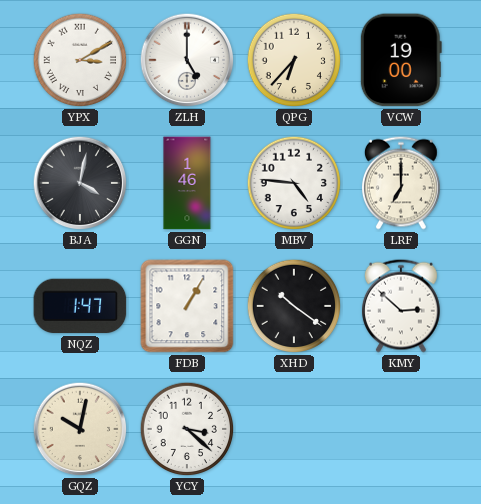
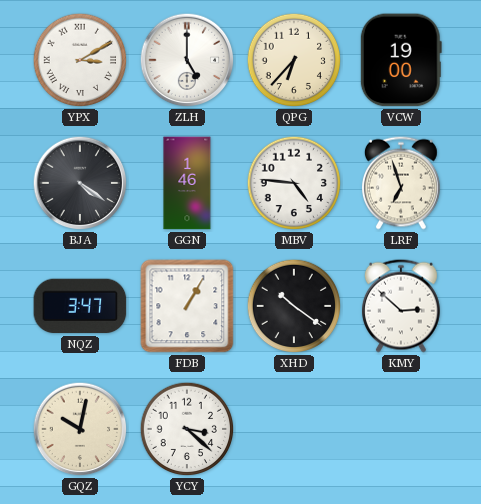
BJA: 4:02 -> 4:21
LRF: 7:00 -> 6:57
NQZ: 1:47 -> 3:47
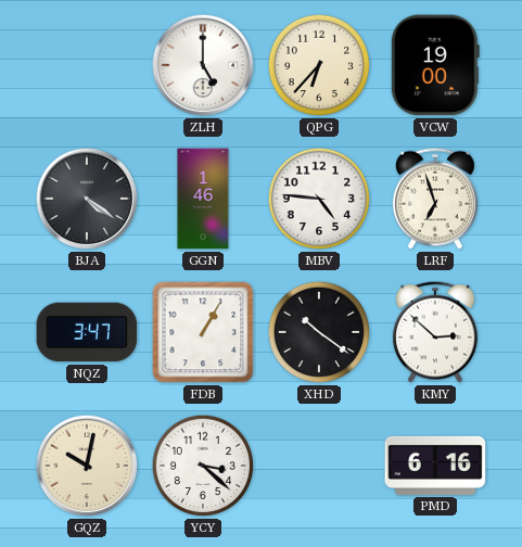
YPX: 3:10 -> none
PMD: none -> 6:16
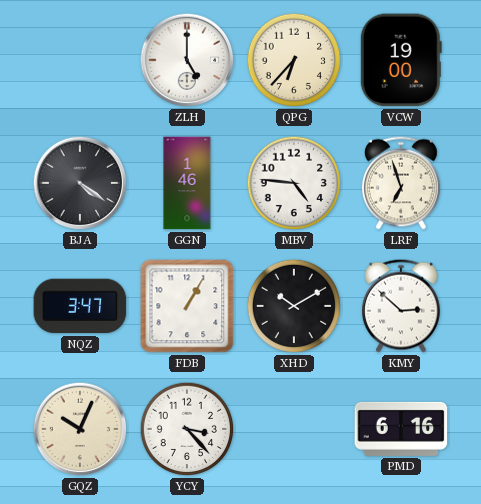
XHD: 10:21 -> 10:10
GQZ: 10:02 -> 10:04
YCY: 3:22 -> 3:23
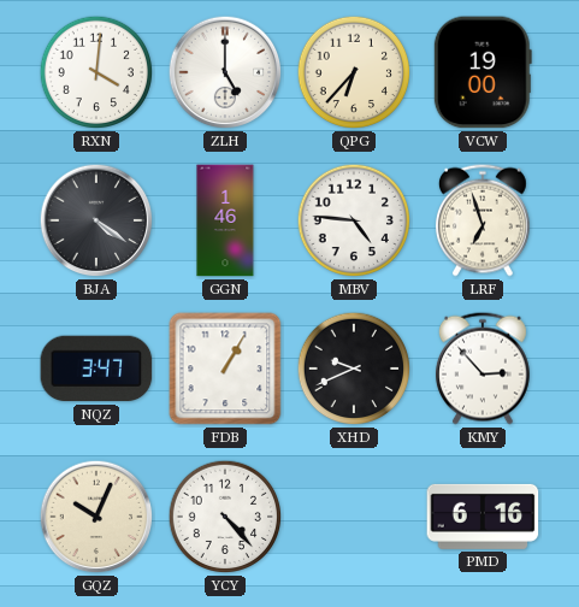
RXN: none -> 4:01
XHD: 10:10 -> 9:41
KMY: 2:52 -> 2:53
YCY: 3:23 -> 4:23
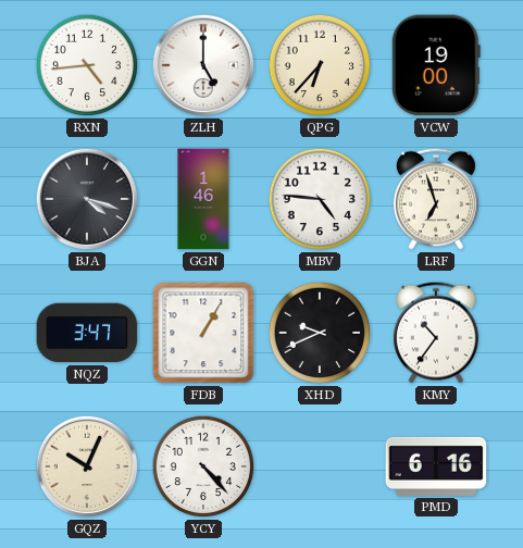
RXN: 4:01 -> 4:44
BJA: 4:21 -> 4:18
KMY: 2:53 -> 10:36
